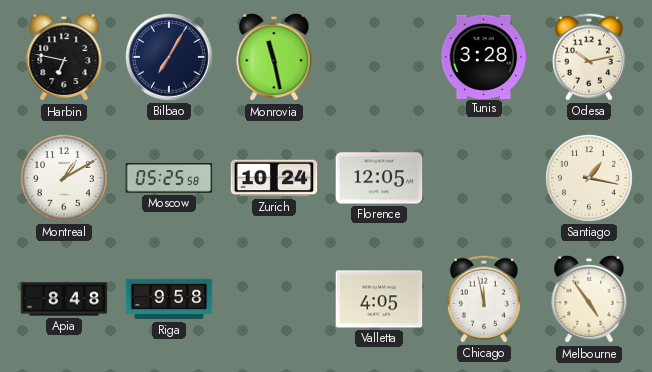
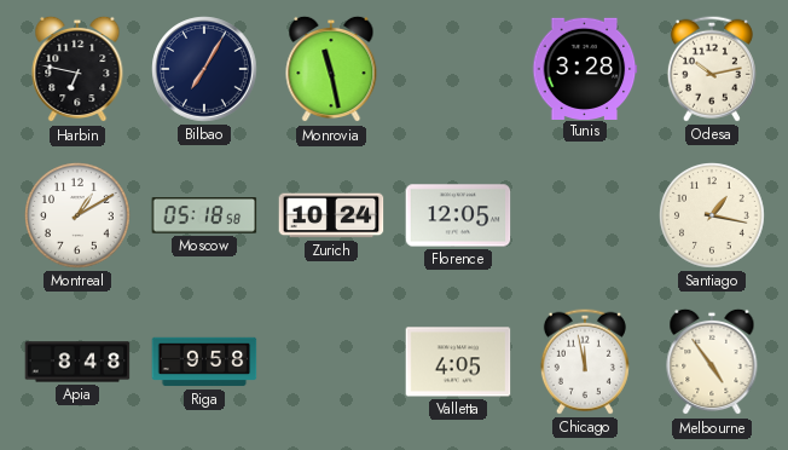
Moscow: 05:25 -> 05:18
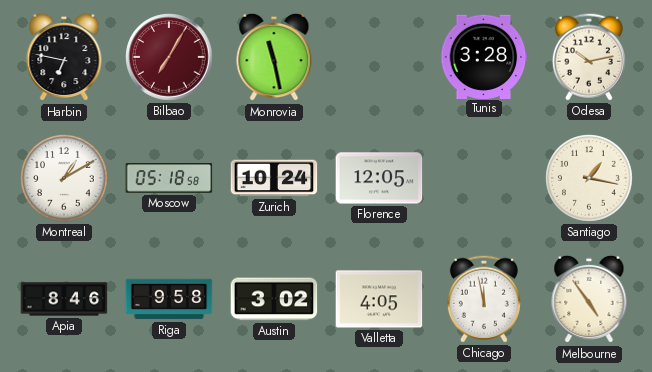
Bilbao dial: navy -> burgundy
Apia: 8:48 -> 8:46
Austin: none -> 3:02
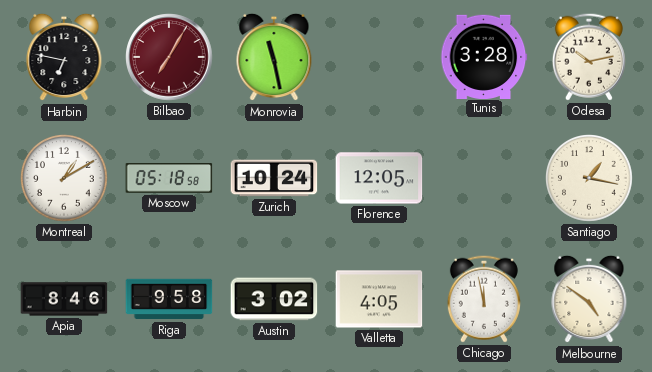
Melbourne: 4:54 -> 4:51
